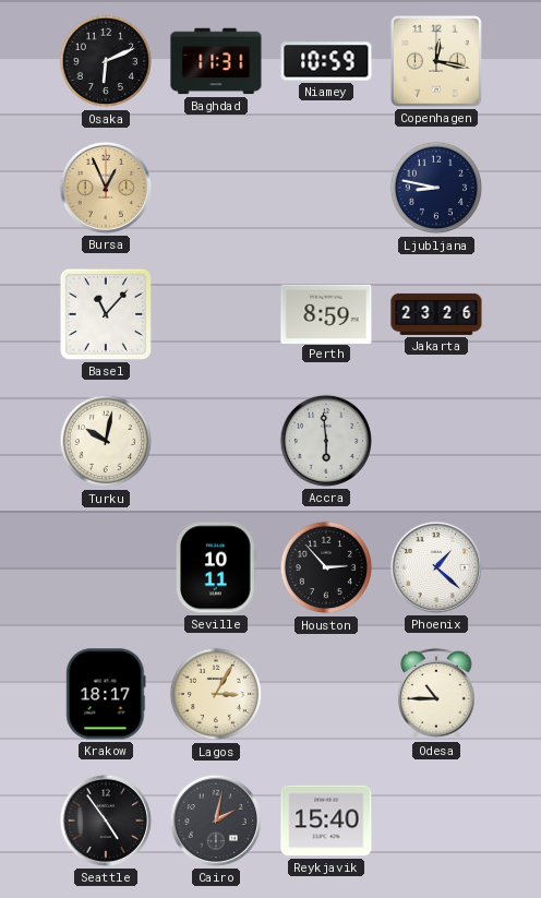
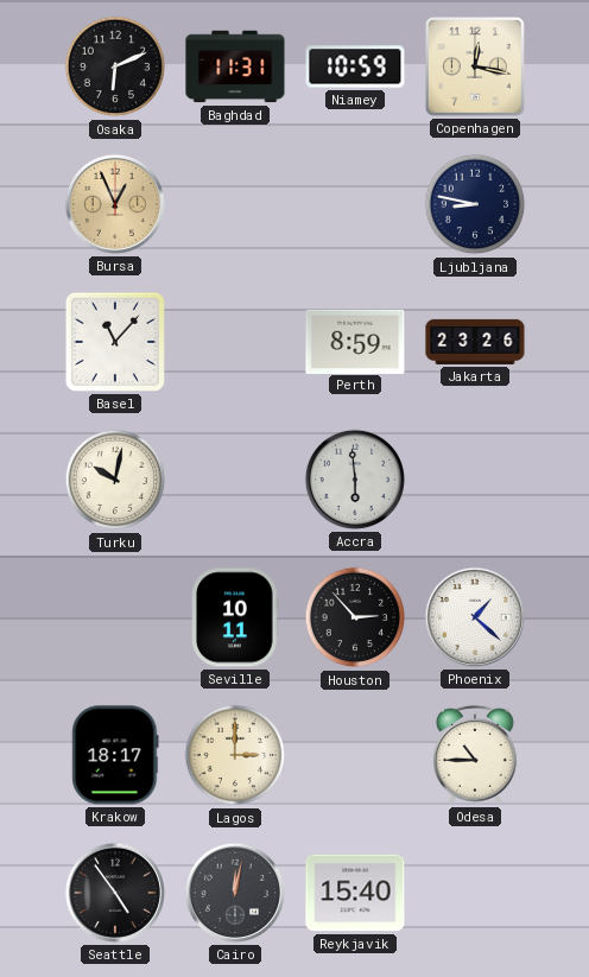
Lagos: 3:05 -> 3:00
Cairo: 2:02 -> 12:02
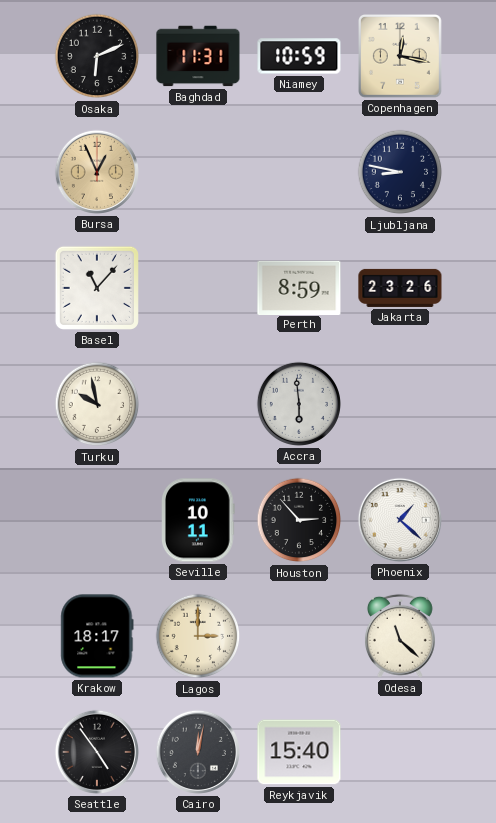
Turku: 10:02 -> 9:58
Odesa: 10:45 -> 11:22
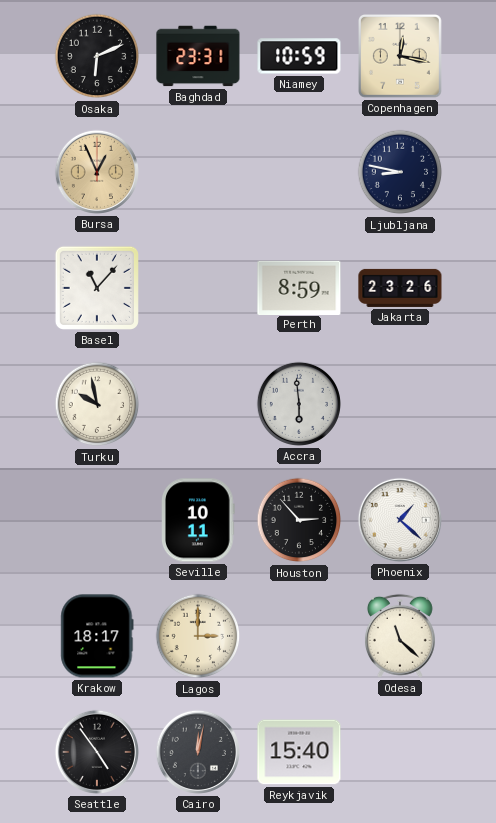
Baghdad: 11:31 -> 23:31
